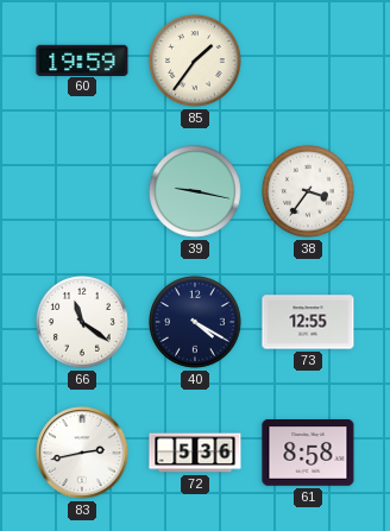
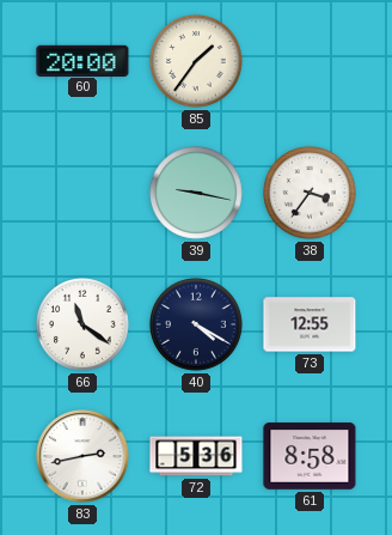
60: 19:59 -> 20:00
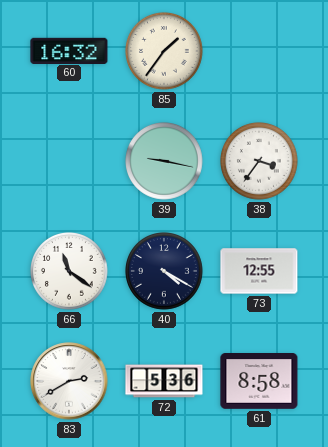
60: 20:00 -> 16:32
83: 2:43 -> 2:40
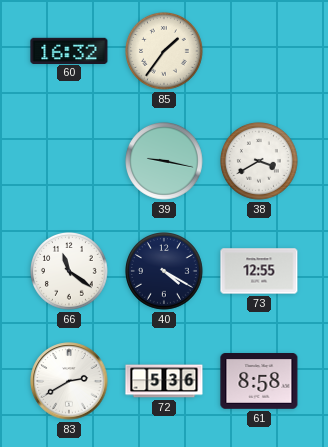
38: 3:36 -> 3:40
